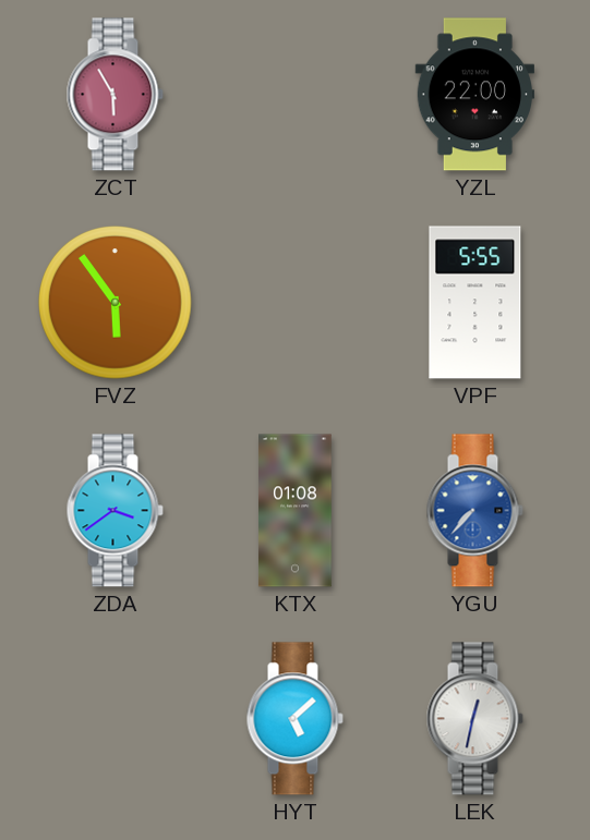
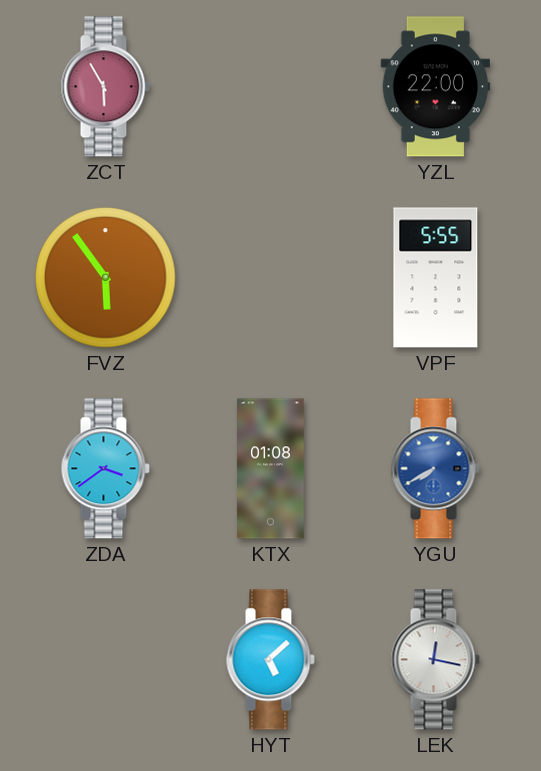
YGU: 7:37 -> 7:40
LEK: 12:32 -> 12:17
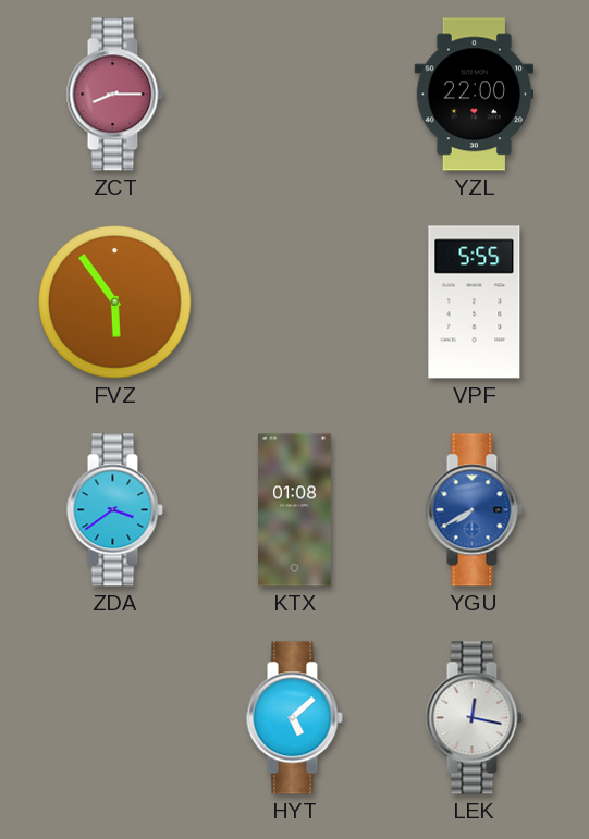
ZCT: 5:55 -> 8:15
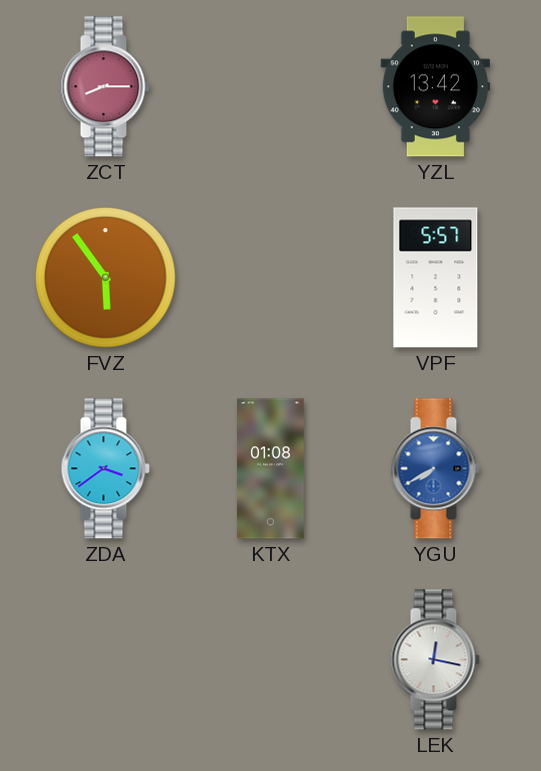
YZL: 22:00 -> 13:42
VPF: 5:55 -> 5:57
HYT: 5:08 -> none
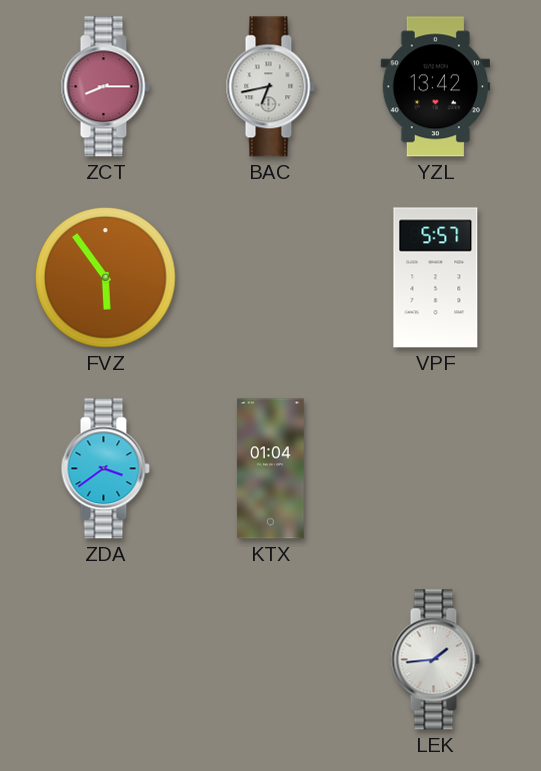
BAC: none -> 6:43
KTX: 01:08 -> 01:04
YGU: 7:40 -> none
LEK: 12:17 -> 1:44
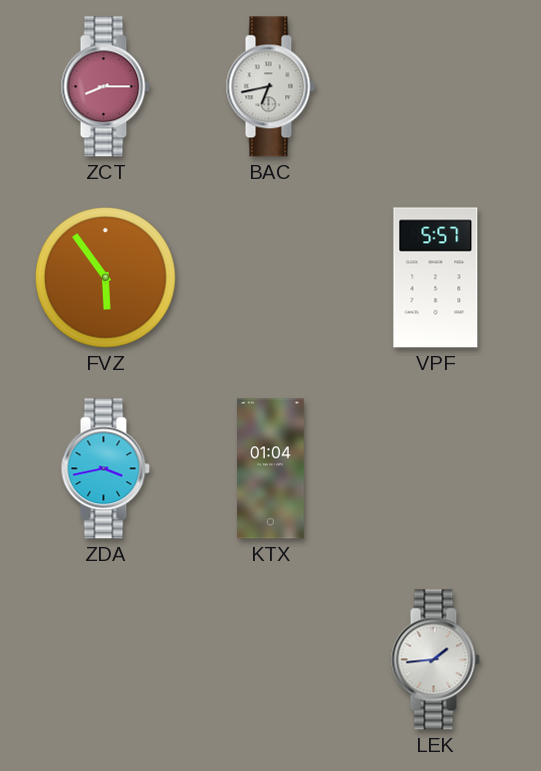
YZL: 13:42 -> none
ZDA: 3:39 -> 3:43
